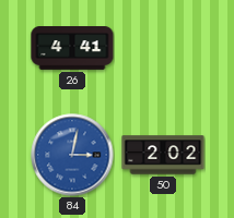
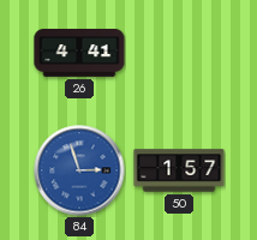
84: 3:02 -> 2:57
50: 2:02 -> 1:57
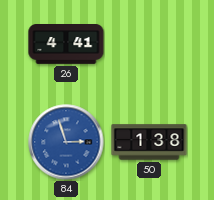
50: 1:57 -> 1:38
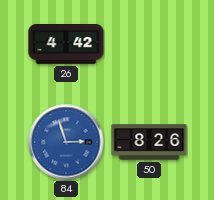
26: 4:41 -> 4:42
50: 1:38 -> 8:26
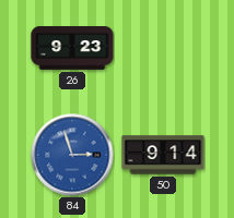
26: 4:42 -> 9:23
50: 8:26 -> 9:14
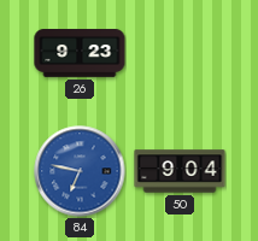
84: 2:57 -> 6:47
50: 9:14 -> 9:04
